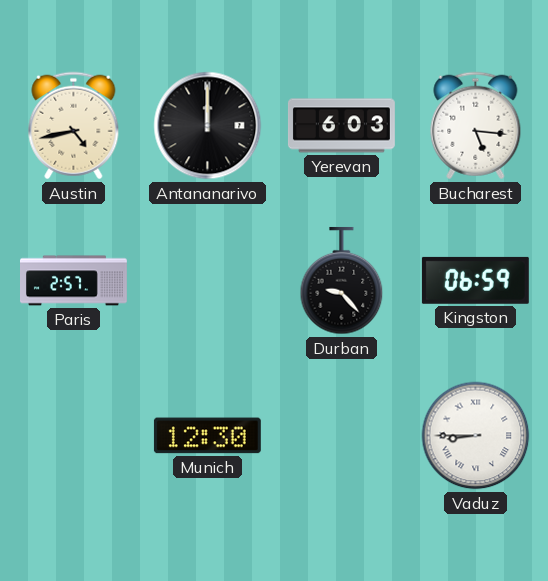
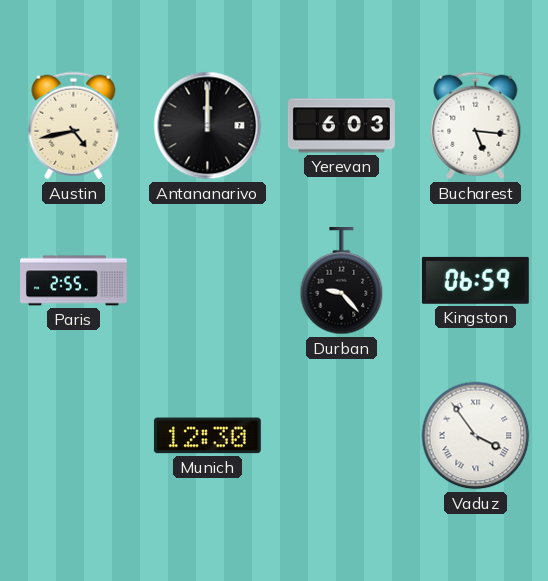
Paris: 2:57 -> 2:55
Vaduz: 8:45 -> 3:54
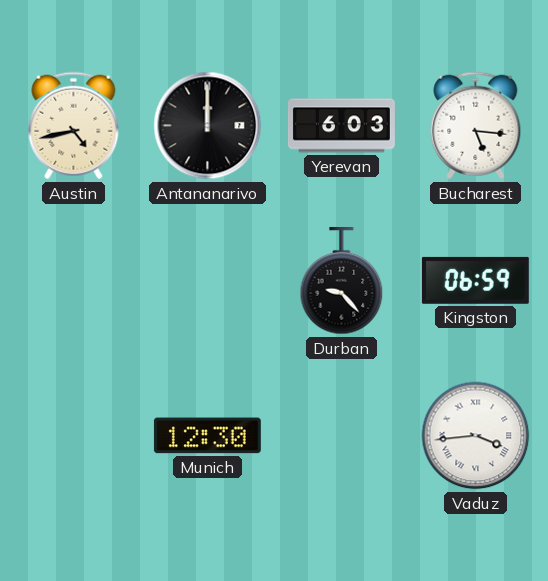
Paris: 2:55 -> none
Vaduz: 3:54 -> 3:44
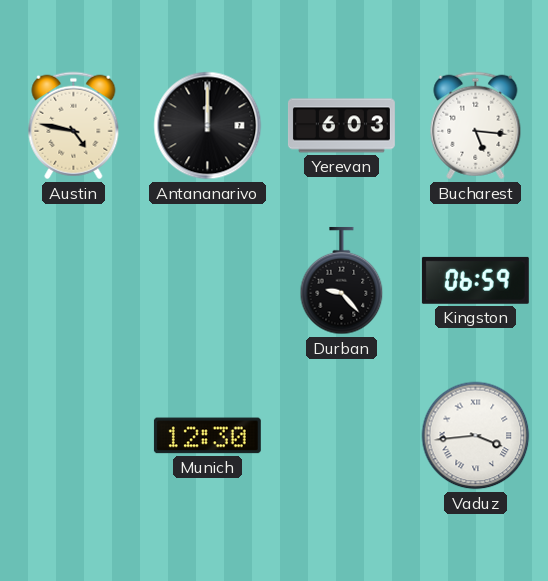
Austin: 4:43 -> 4:47
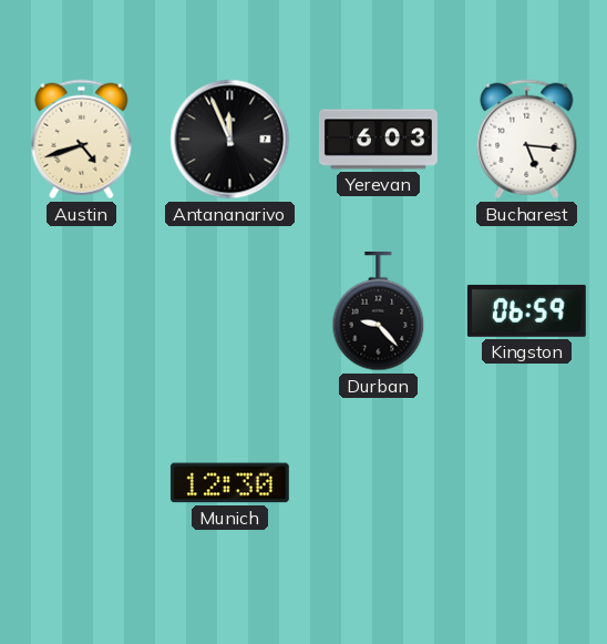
Austin: 4:47 -> 4:42
Antananarivo: 12:00 -> 11:56
Vaduz: 3:44 -> none
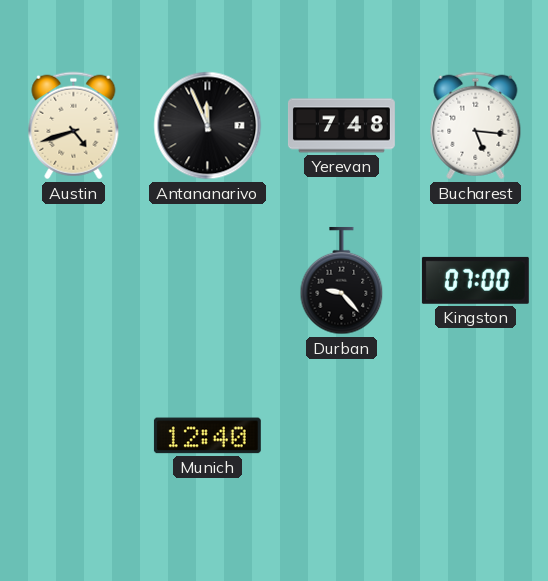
Yerevan: 6:03 -> 7:48
Kingston: 06:59 -> 07:00
Munich: 12:30 -> 12:40
